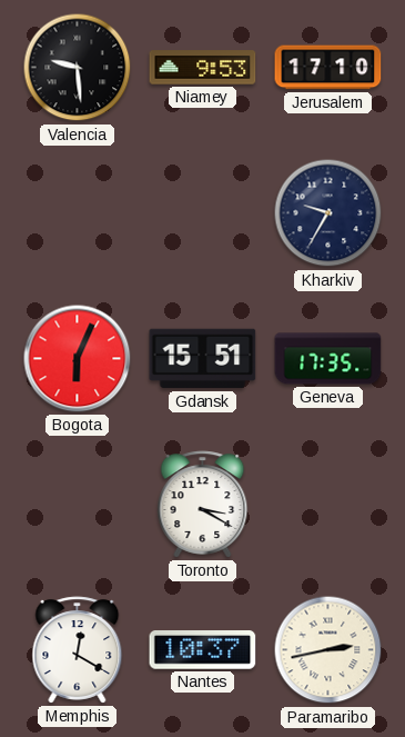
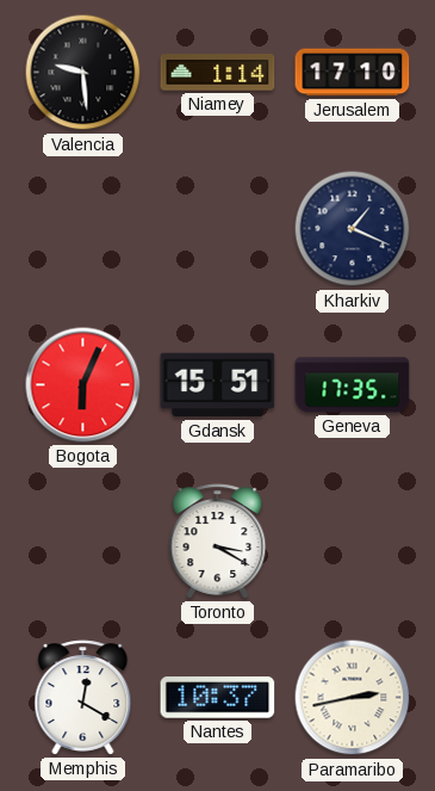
Niamey: 9:53 -> 1:14
Kharkiv: 9:35 -> 1:19
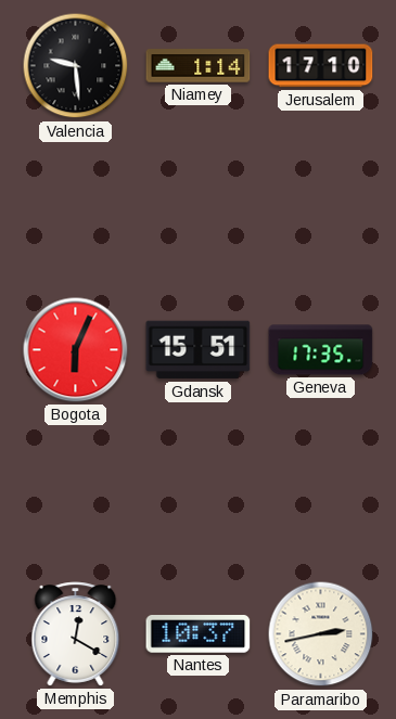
Kharkiv: 1:19 -> none
Toronto: 3:20 -> none
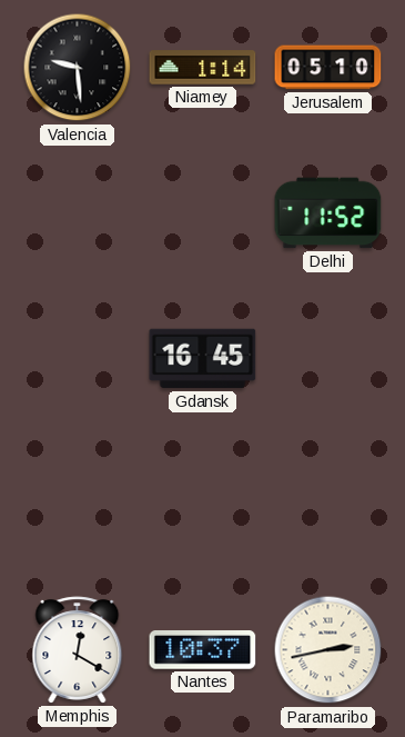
Jerusalem: 17:10 -> 05:10
Delhi: none -> 11:52
Bogota: 6:04 -> none
Gdansk: 15:51 -> 16:45
Geneva: 17:35 -> none
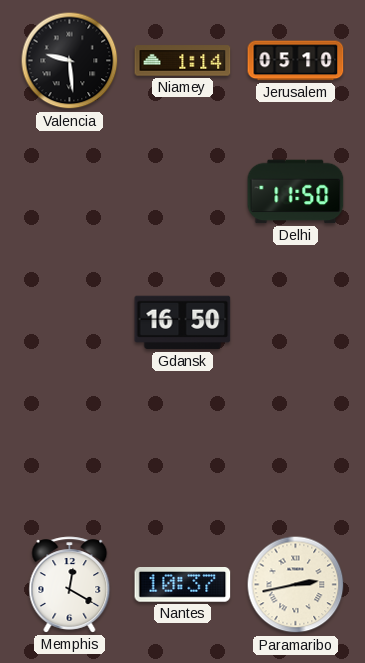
Delhi: 11:52 -> 11:50
Gdansk: 16:45 -> 16:50
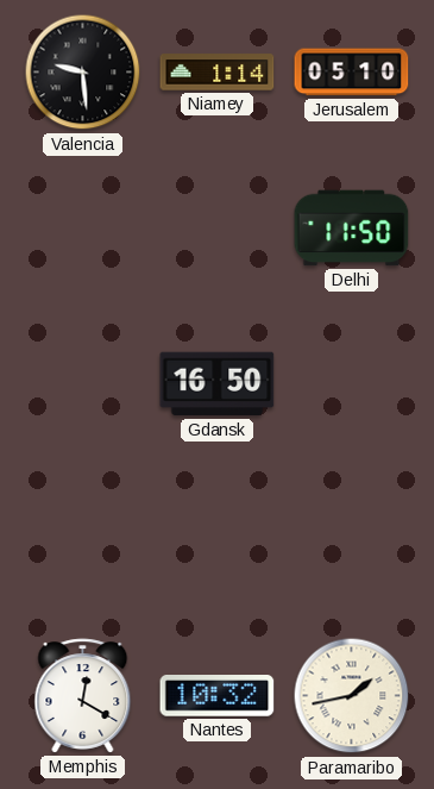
Nantes: 10:37 -> 10:32
Paramaribo: 2:43 -> 1:43
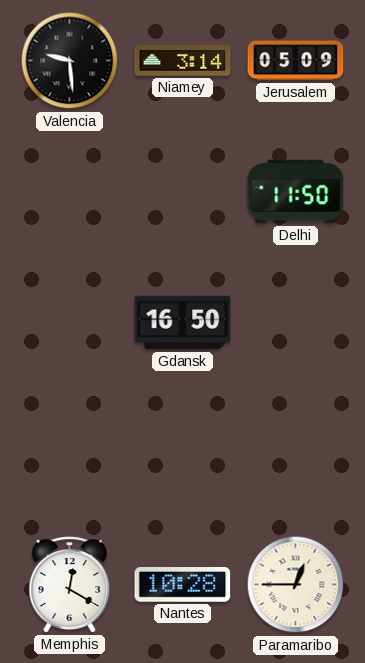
Niamey: 1:14 -> 3:14
Jerusalem: 05:10 -> 05:09
Nantes: 10:32 -> 10:28
Paramaribo: 1:43 -> 12:45
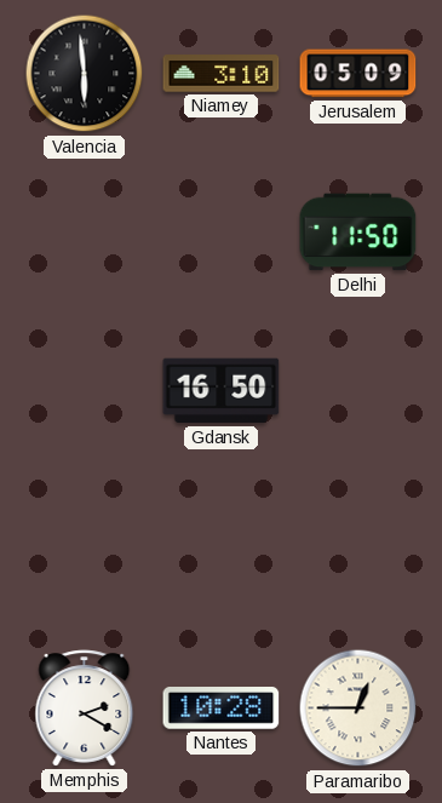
Valencia: 9:29 -> 5:59
Niamey: 3:14 -> 3:10
Memphis: 12:20 -> 2:20
